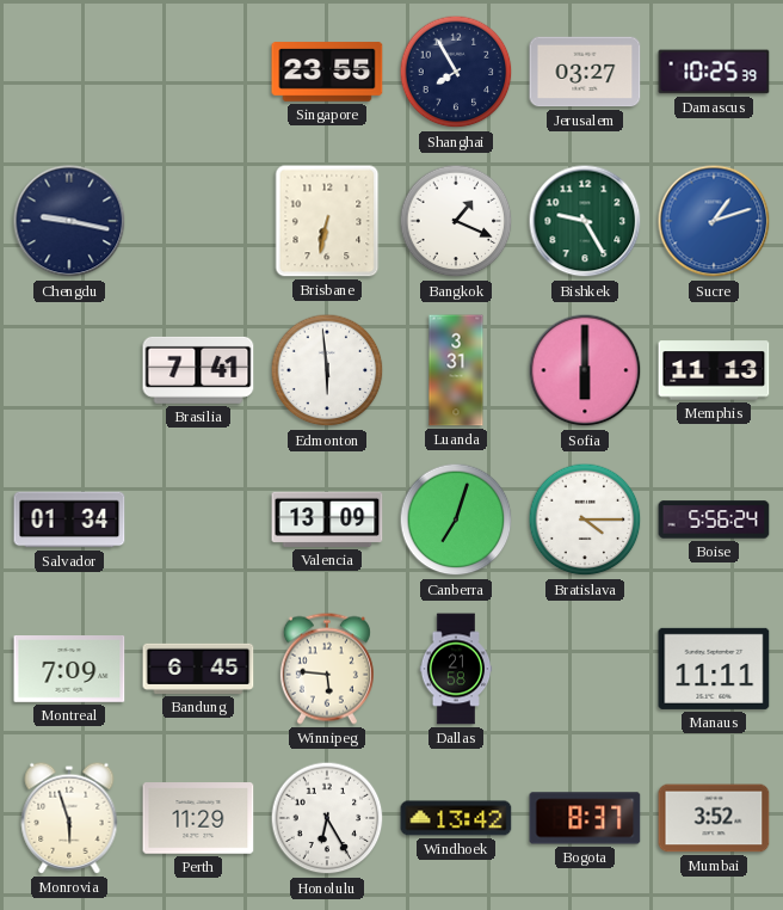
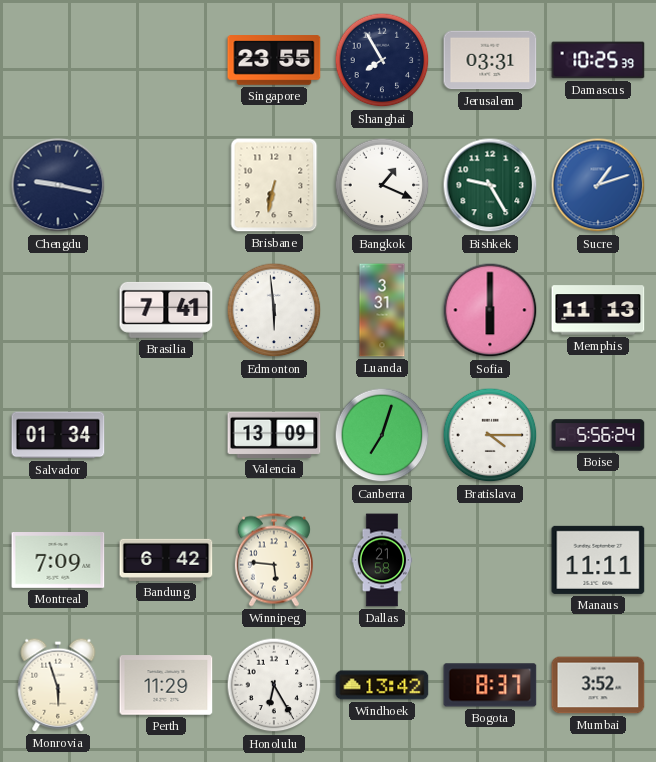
Jerusalem: 03:27 -> 03:31
Bandung: 6:45 -> 6:42
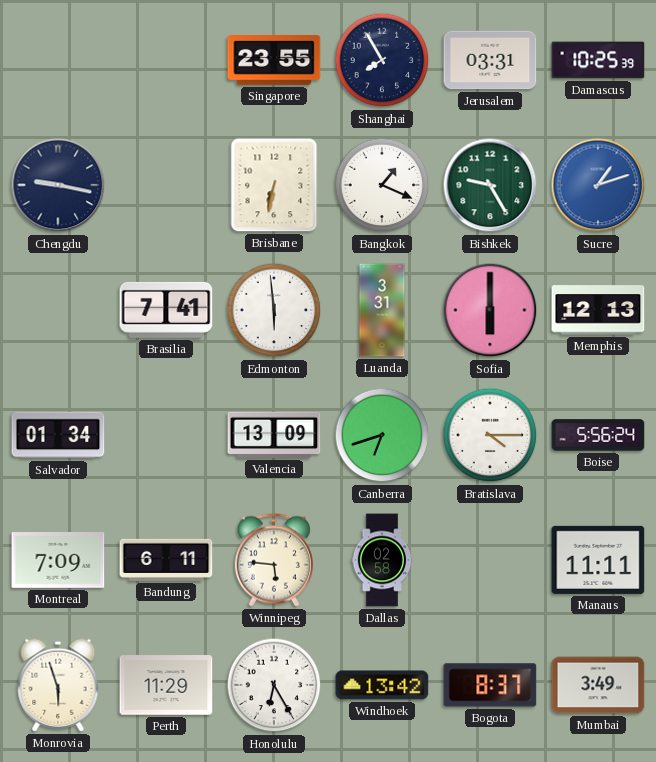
Memphis: 11:13 -> 12:13
Canberra: 7:03 -> 6:42
Bandung: 6:42 -> 6:11
Dallas: 21:58 -> 02:58
Mumbai: 3:52 -> 3:49
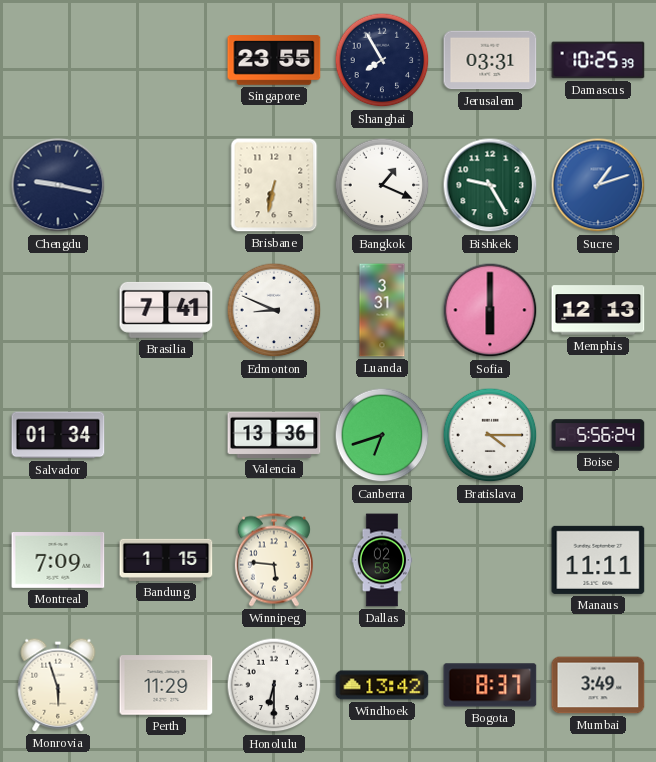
Edmonton: 5:59 -> 8:49
Valencia: 13:09 -> 13:36
Bandung: 6:11 -> 1:15
Honolulu: 6:25 -> 6:30
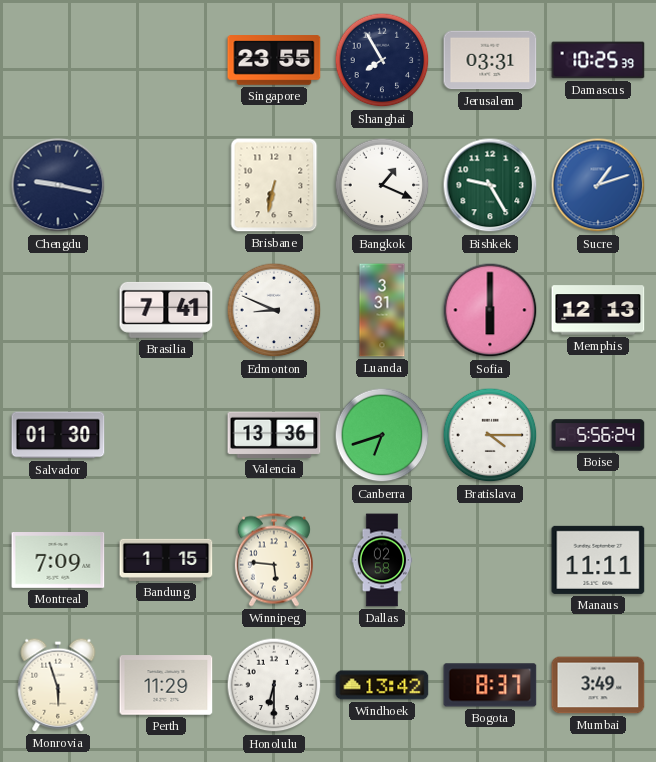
Salvador: 01:34 -> 01:30
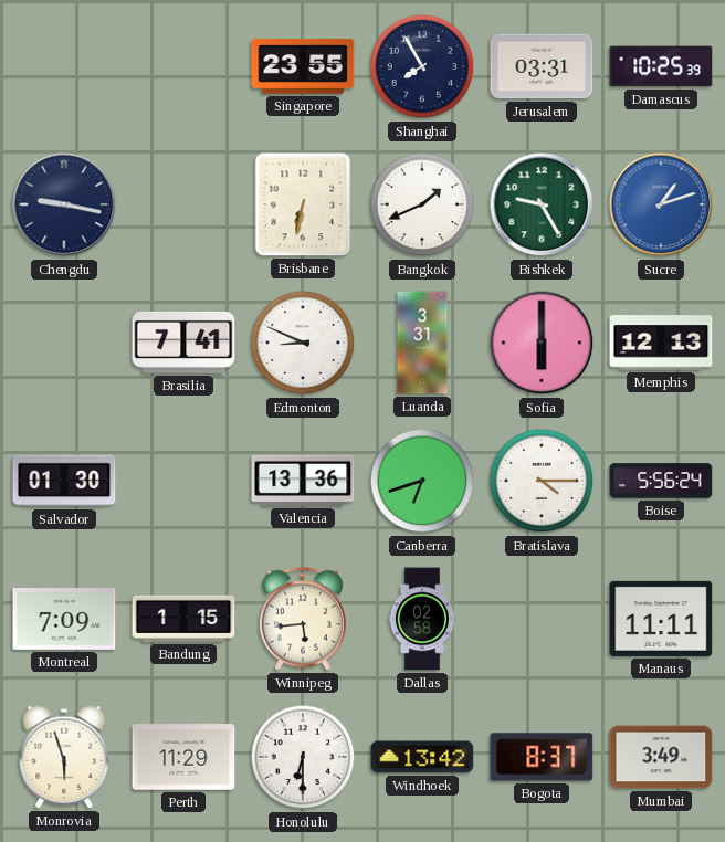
Bangkok: 1:19 -> 1:41
Winnipeg: 5:46 -> 5:44
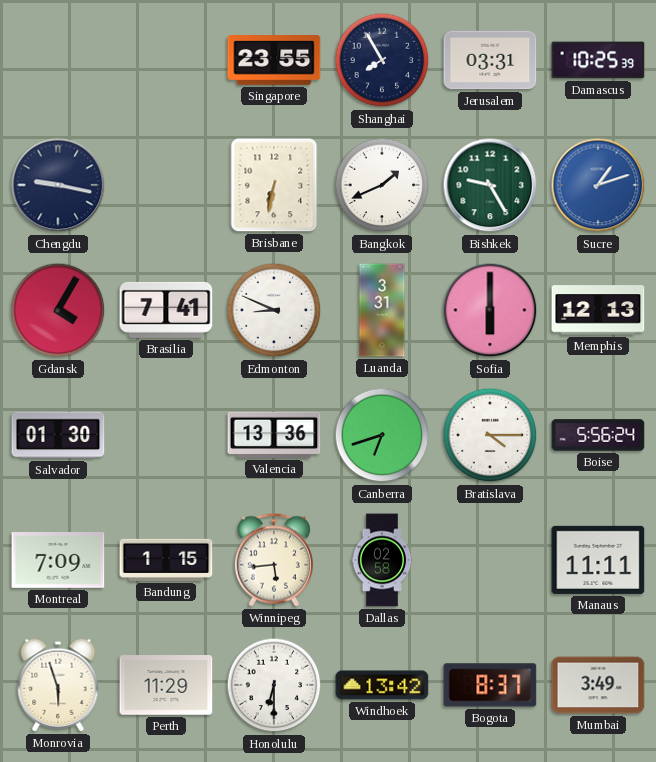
Gdansk: none -> 4:05
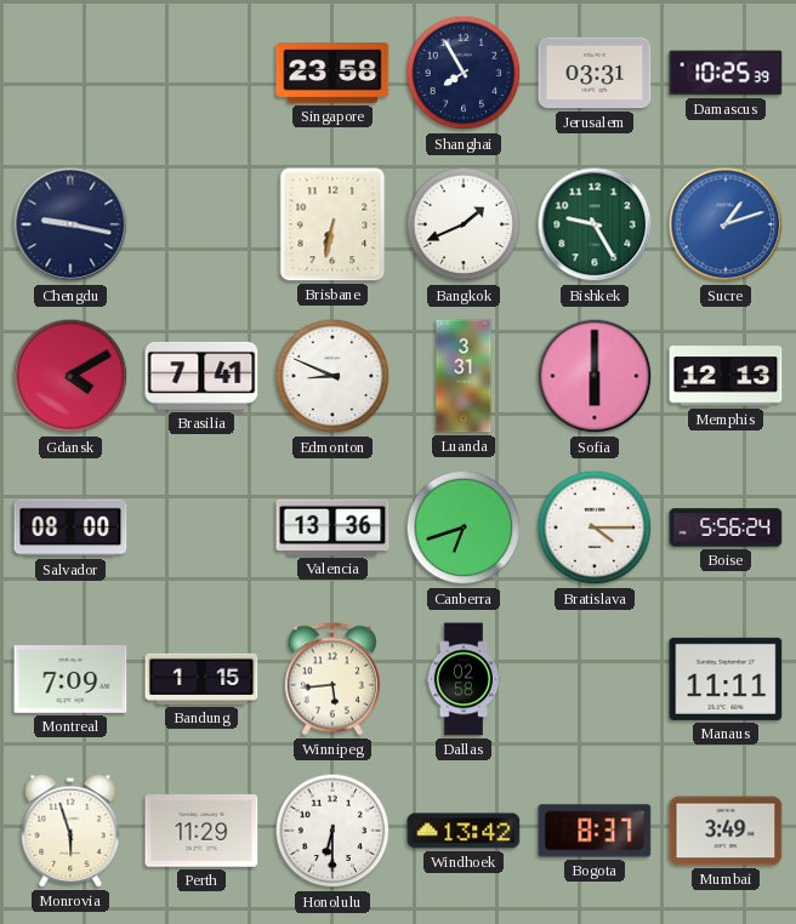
Singapore: 23:55 -> 23:58
Gdansk: 4:05 -> 4:10
Salvador: 01:30 -> 08:00
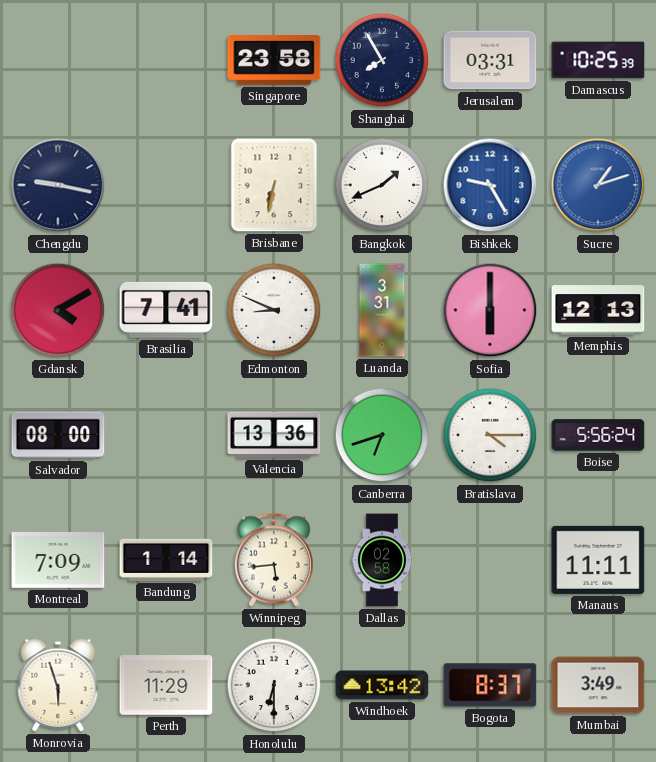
Bishkek dial: green -> blue
Bandung: 1:15 -> 1:14
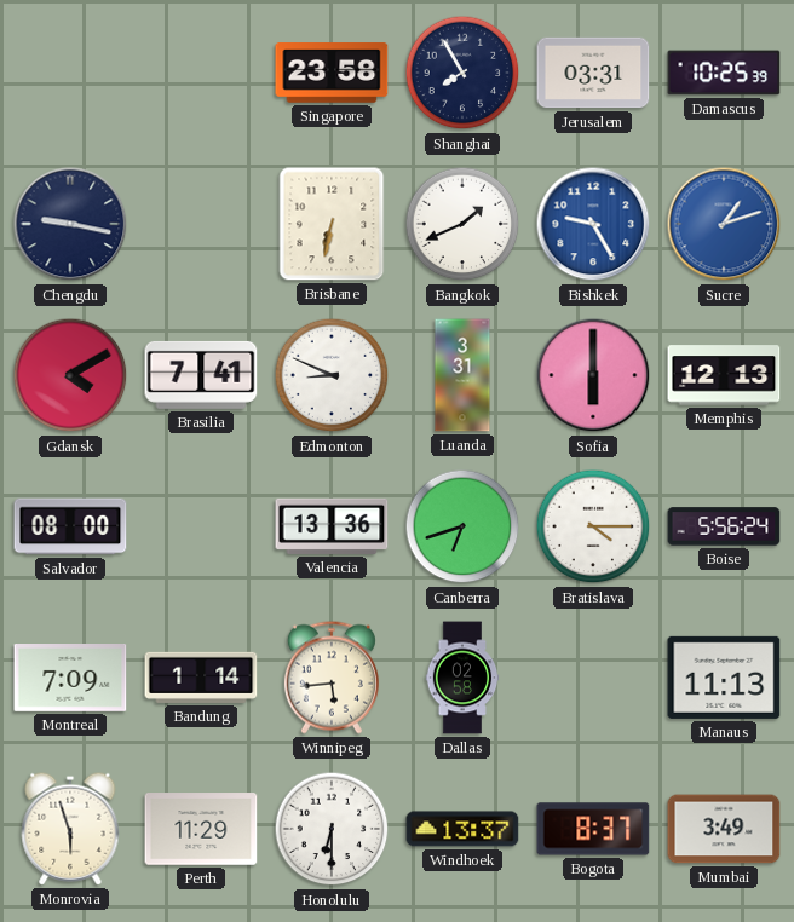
Manaus: 11:11 -> 11:13
Windhoek: 13:42 -> 13:37
